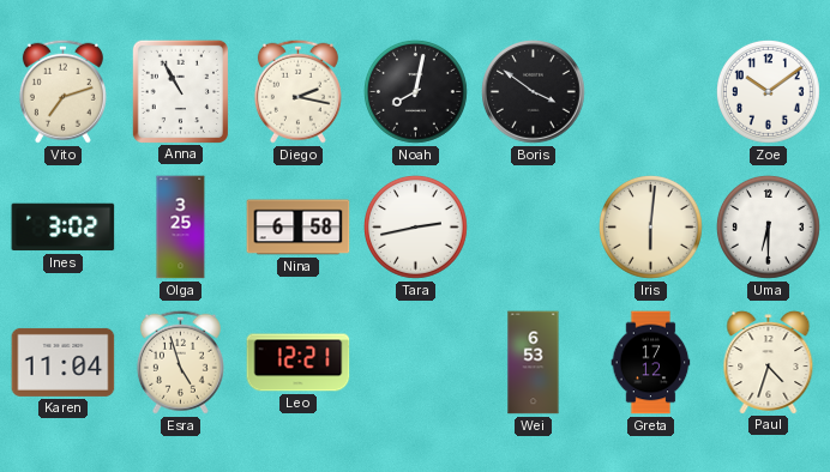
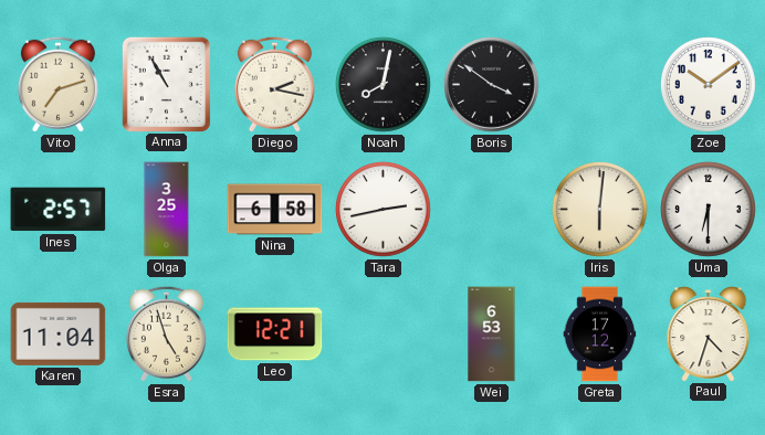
Ines: 3:02 -> 2:57
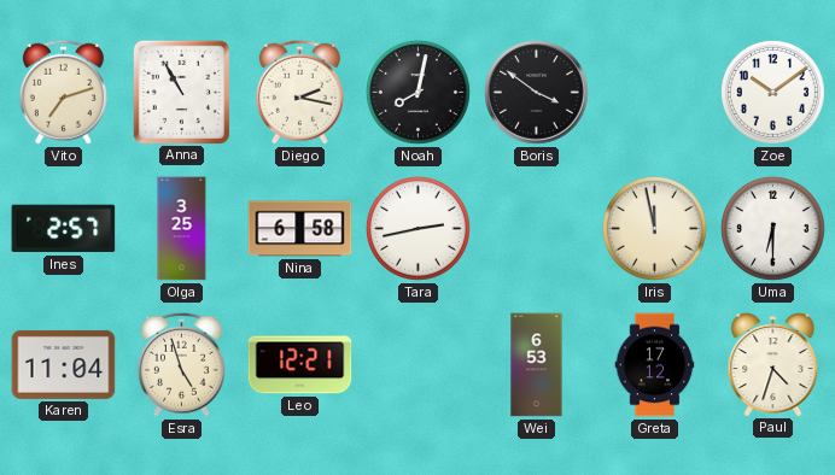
Iris: 6:01 -> 11:58
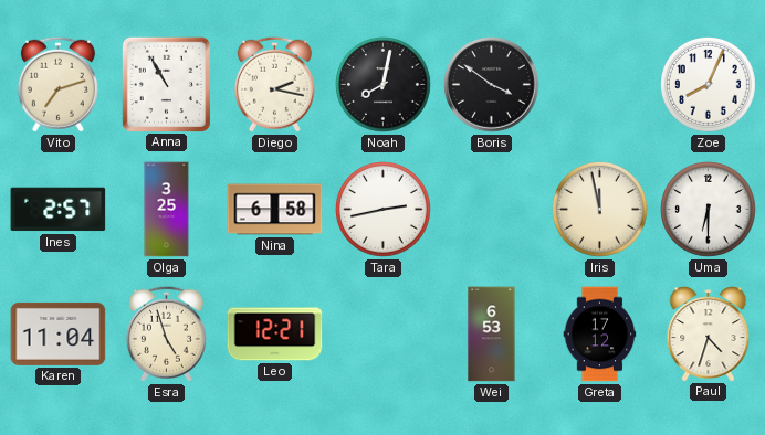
Zoe: 10:09 -> 8:04
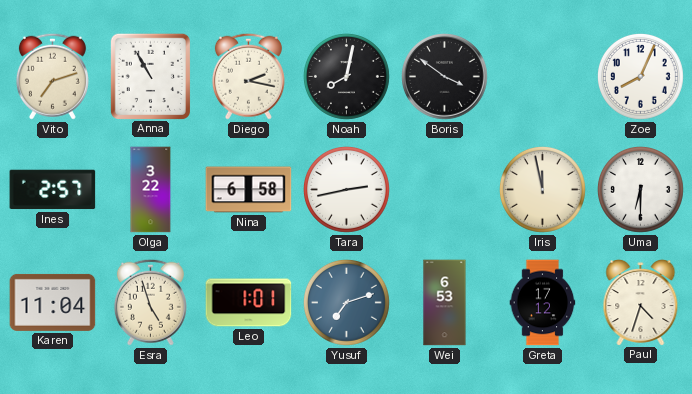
Olga: 3:25 -> 3:22
Leo: 12:21 -> 1:01
Yusuf: none -> 7:12
